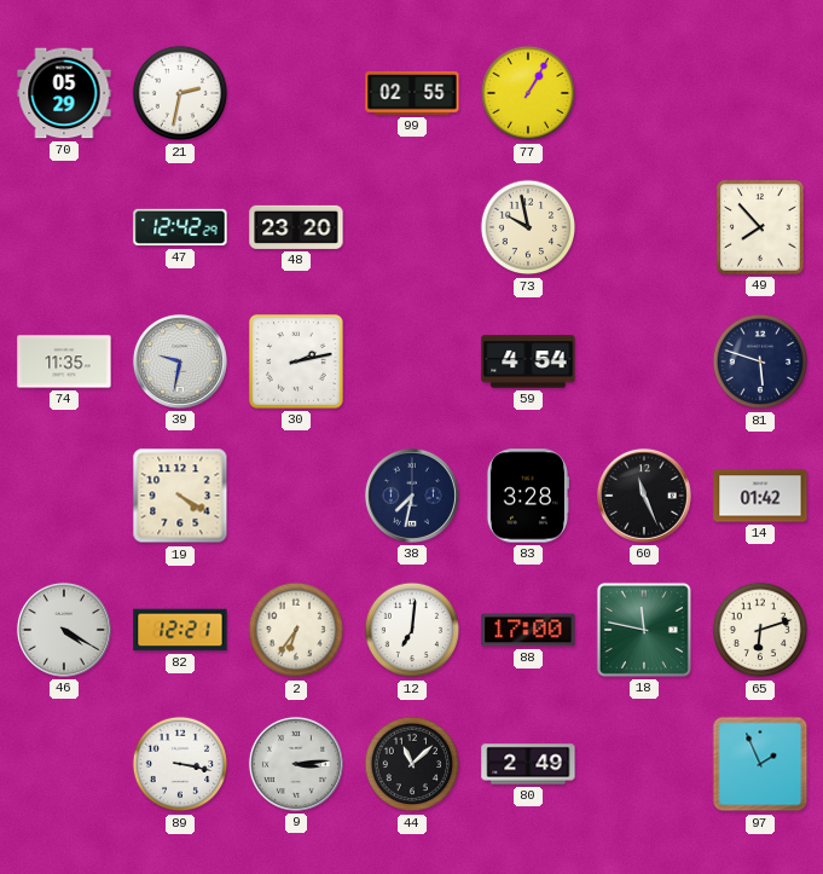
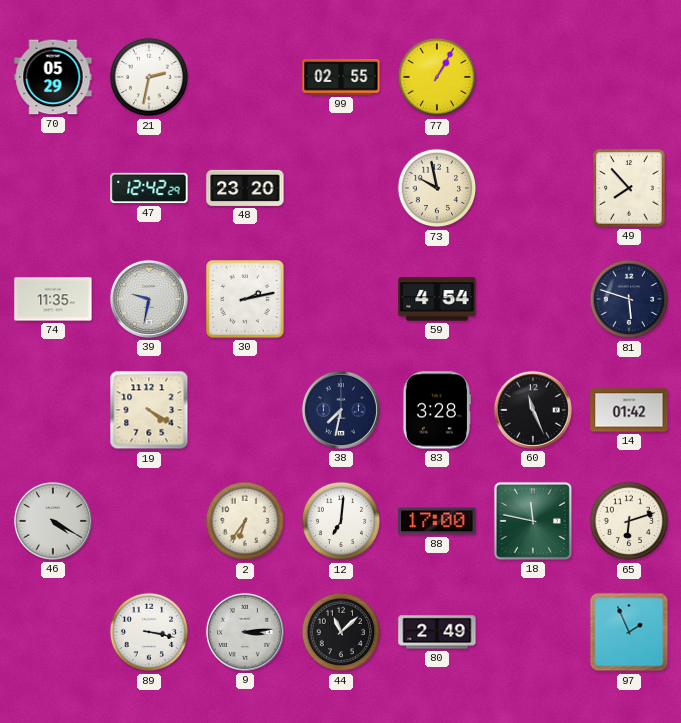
82: 12:21 -> none
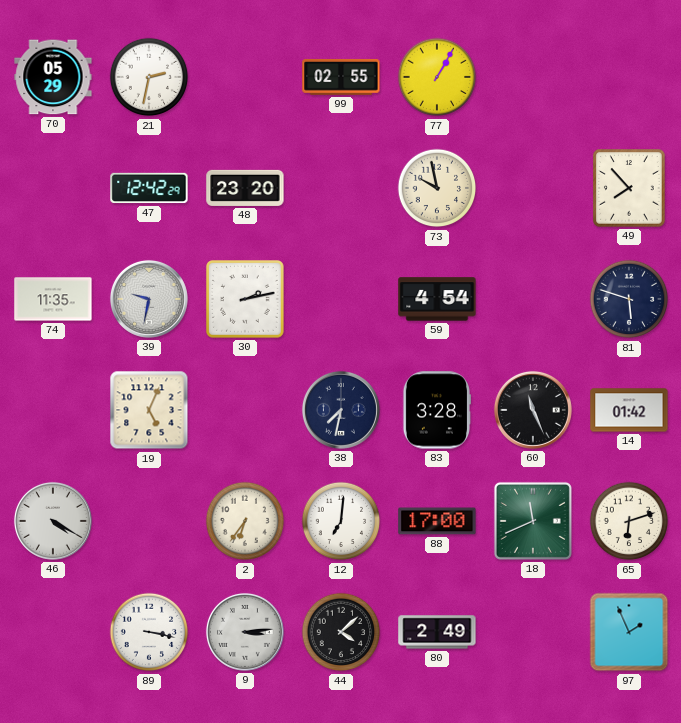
19: 4:20 -> 5:04
18: 11:47 -> 11:41
44: 11:08 -> 4:08
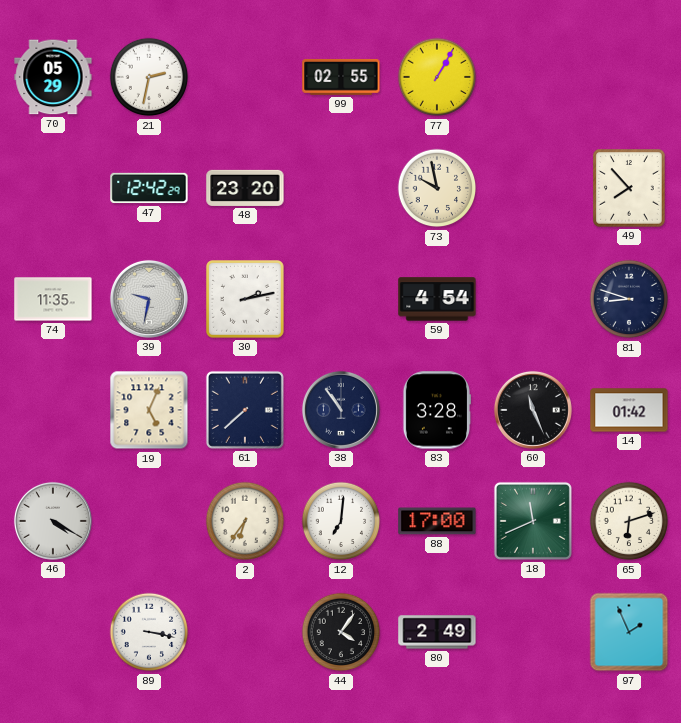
81: 5:48 -> 8:48
61: none -> 7:38
38: 7:32 -> 10:54
9: 3:14 -> none
44: 4:08 -> 4:06
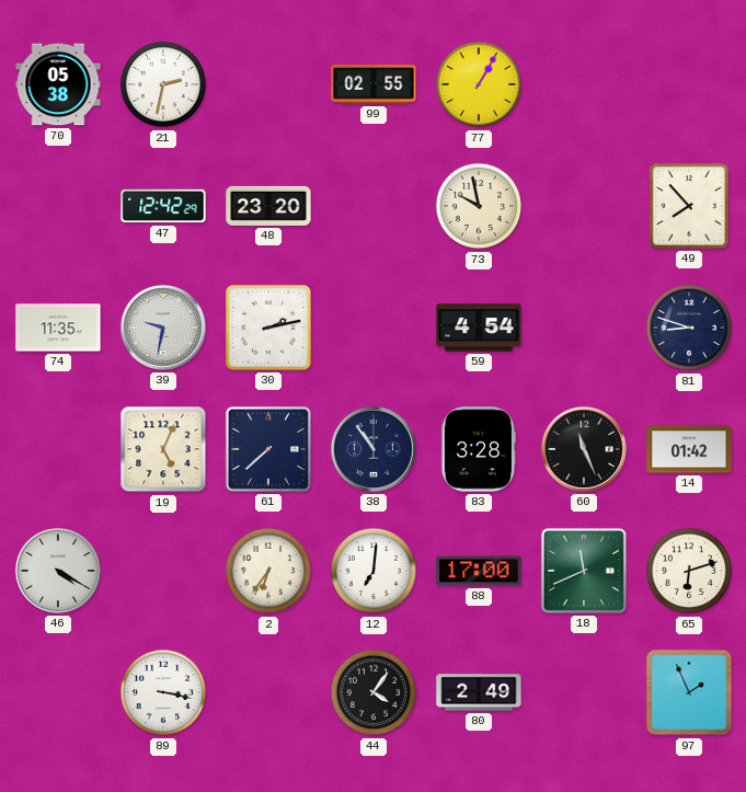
70: 05:29 -> 05:38
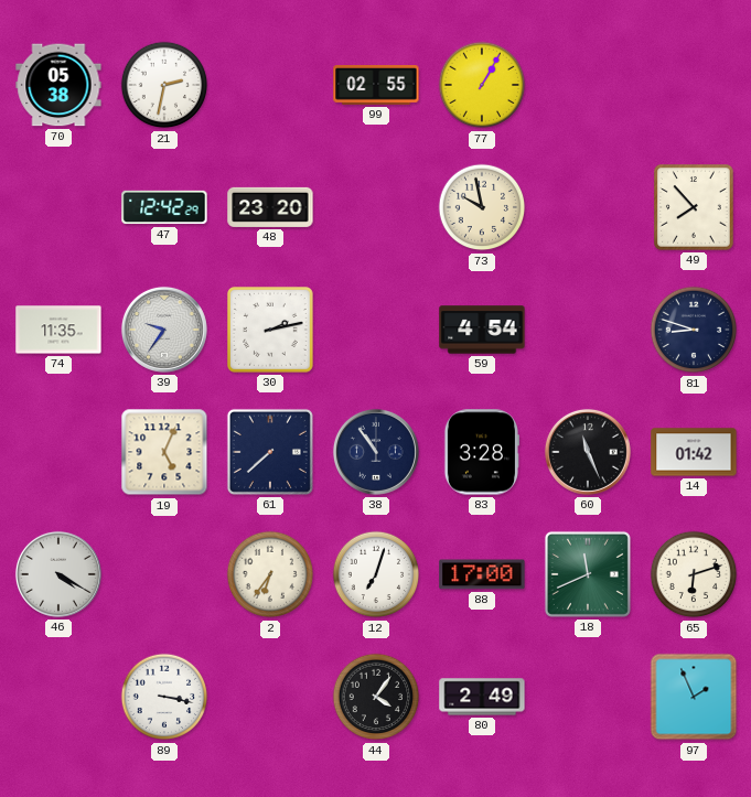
39: 9:32 -> 9:36
12: 7:01 -> 7:03
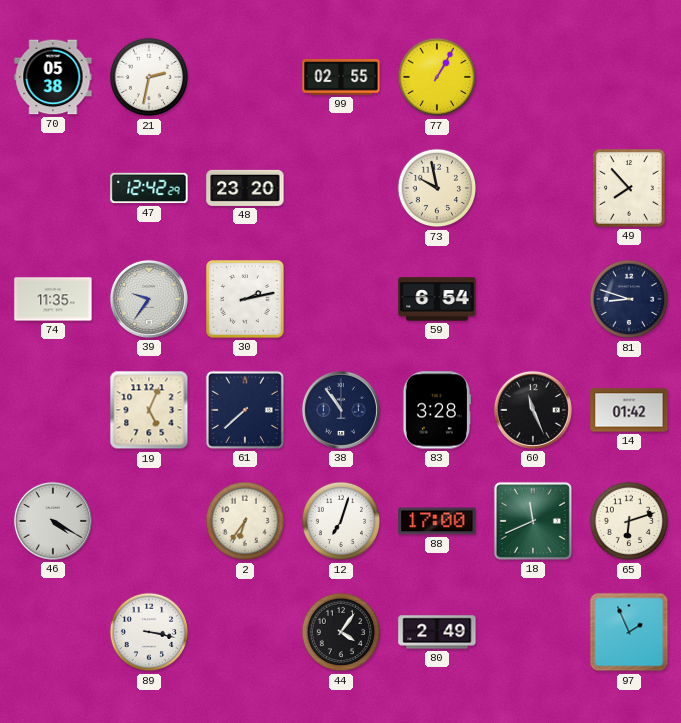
59: 4:54 -> 6:54
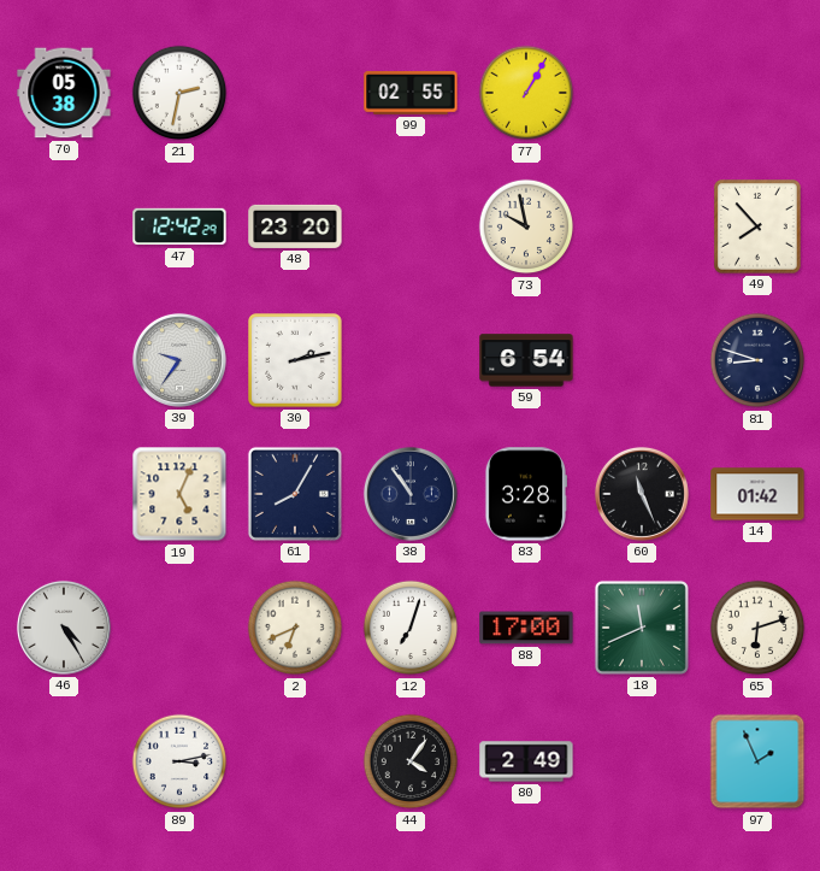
74: 11:35 -> none
61: 7:38 -> 8:05
46: 4:20 -> 4:25
2: 6:36 -> 6:41
89: 3:17 -> 3:13
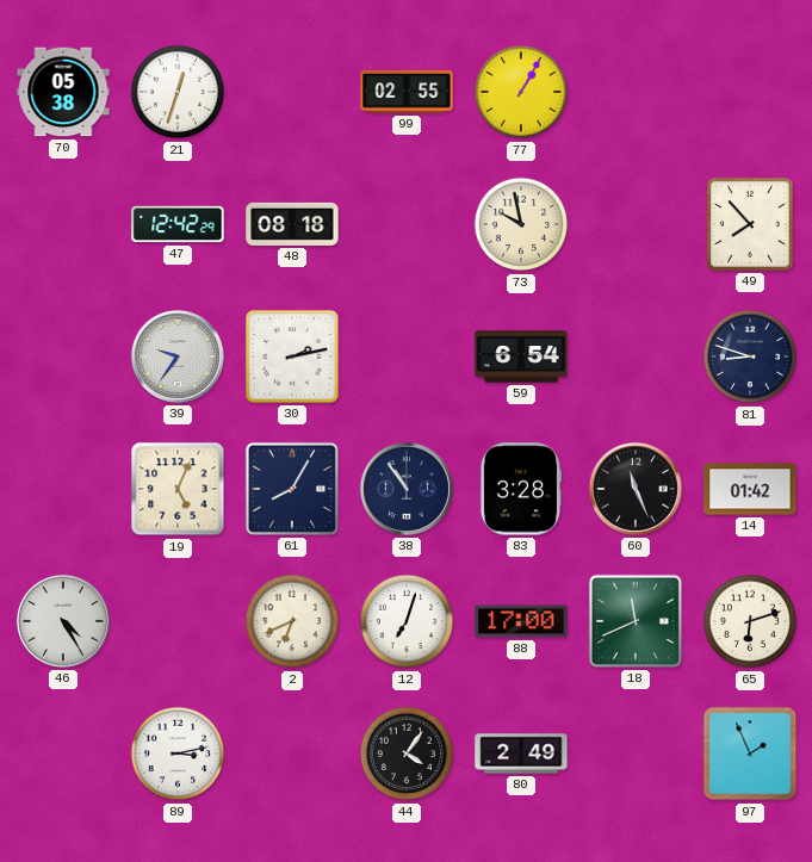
21: 2:32 -> 12:33
48: 23:20 -> 08:18
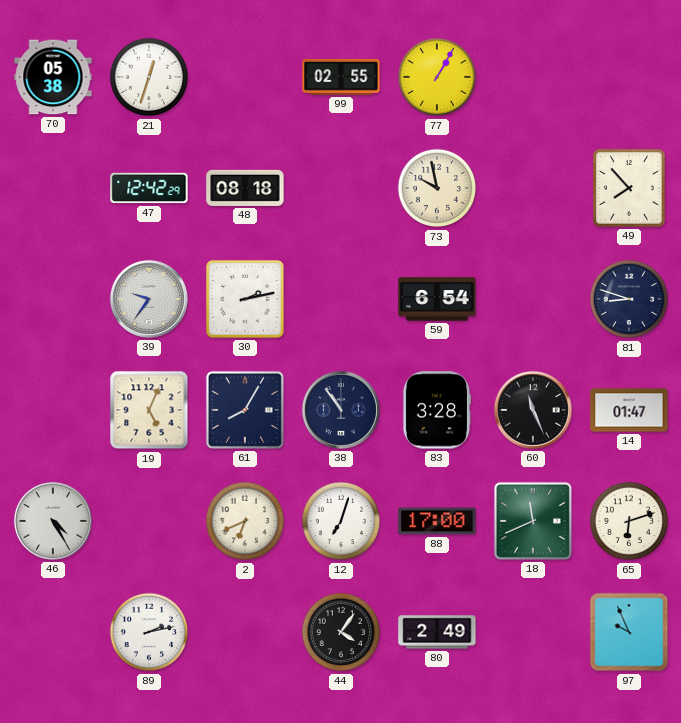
14: 01:42 -> 01:47
89: 3:13 -> 2:13
97: 1:56 -> 9:56
